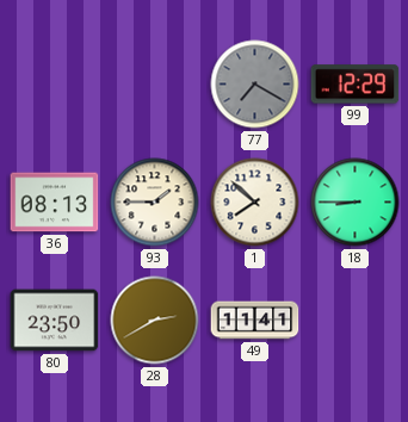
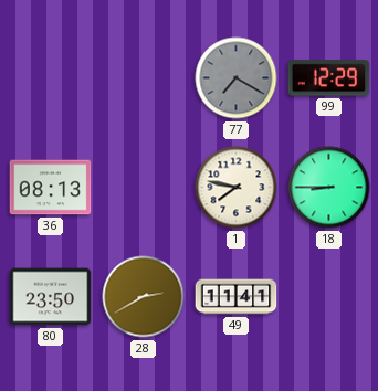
93: 1:45 -> none
1: 7:52 -> 7:47
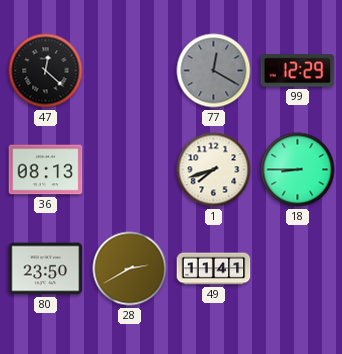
47: none -> 12:22
77: 7:20 -> 12:20
1: 7:47 -> 7:42
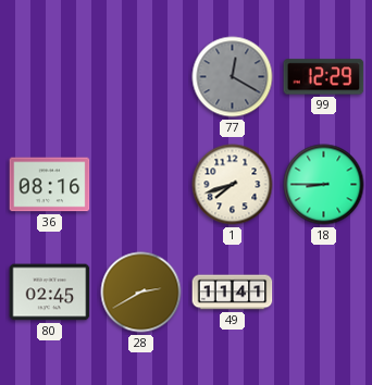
47: 12:22 -> none
36: 08:13 -> 08:16
80: 23:50 -> 02:45
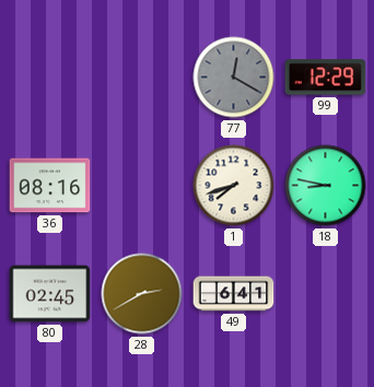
18: 8:45 -> 8:47
49: 11:41 -> 6:41
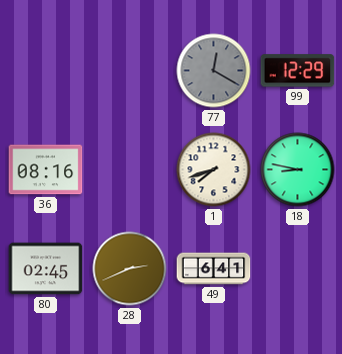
28: 2:40 -> 2:41
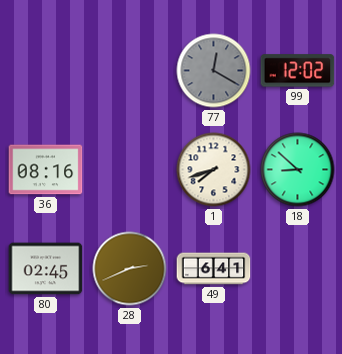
99: 12:29 -> 12:02
18: 8:47 -> 8:52
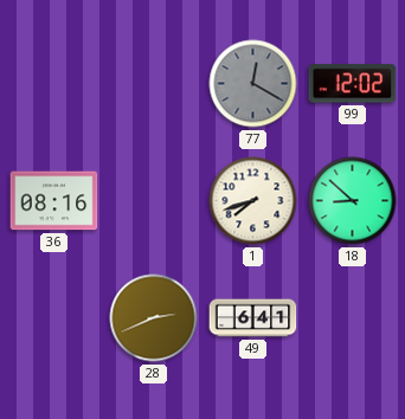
80: 02:45 -> none
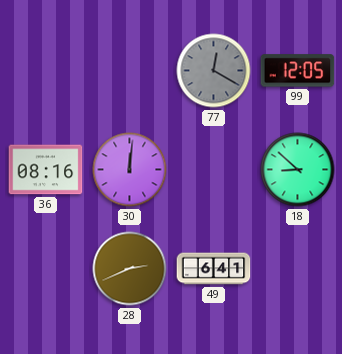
99: 12:02 -> 12:05
30: none -> 12:01
1: 7:42 -> none
